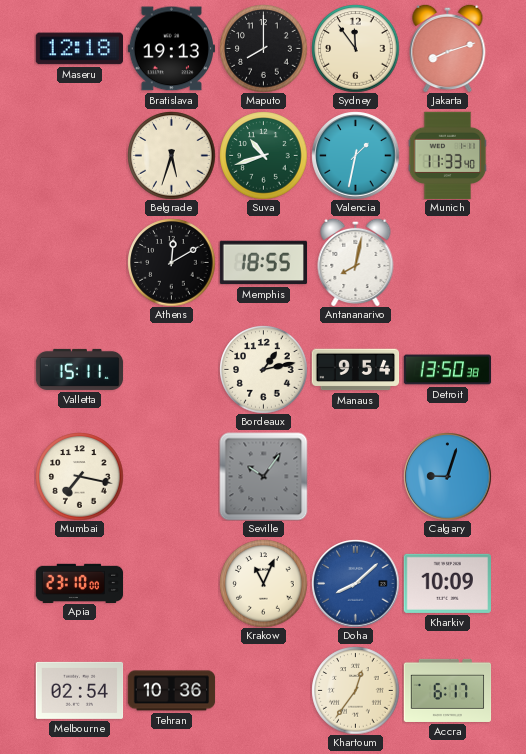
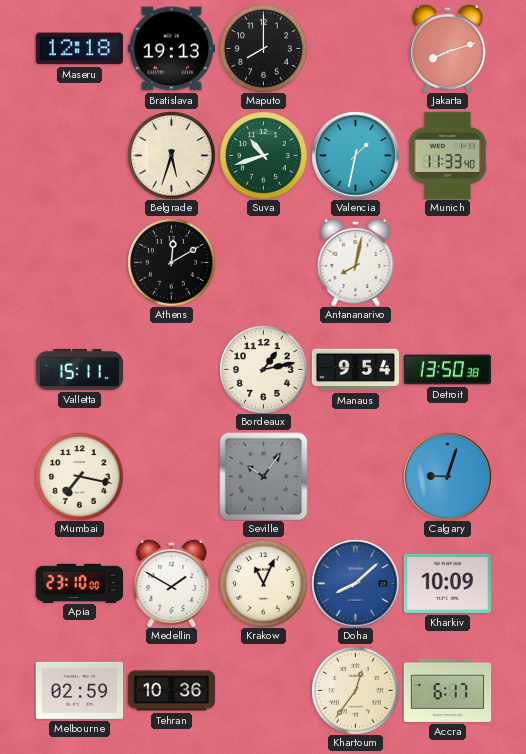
Sydney: 11:54 -> none
Memphis: 18:55 -> none
Medellin: none -> 1:50
Melbourne: 02:54 -> 02:59
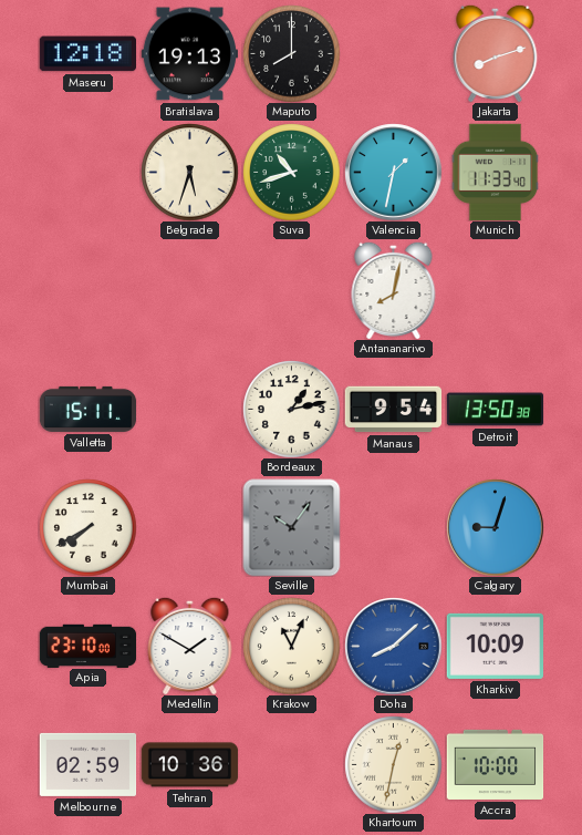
Athens: 12:10 -> none
Mumbai: 7:17 -> 7:40
Khartoum: 12:36 -> 12:32
Accra: 6:17 -> 10:00
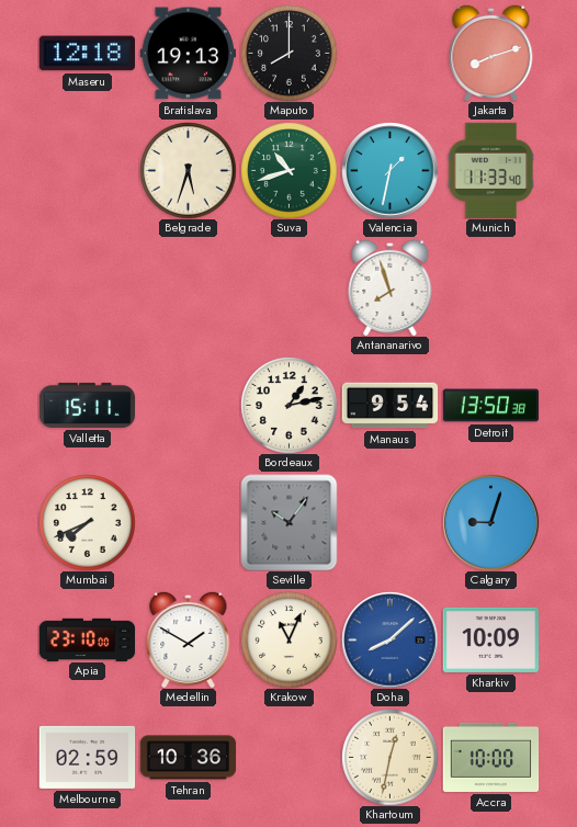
Antananarivo: 8:02 -> 7:57
Mumbai: 7:40 -> 7:41
